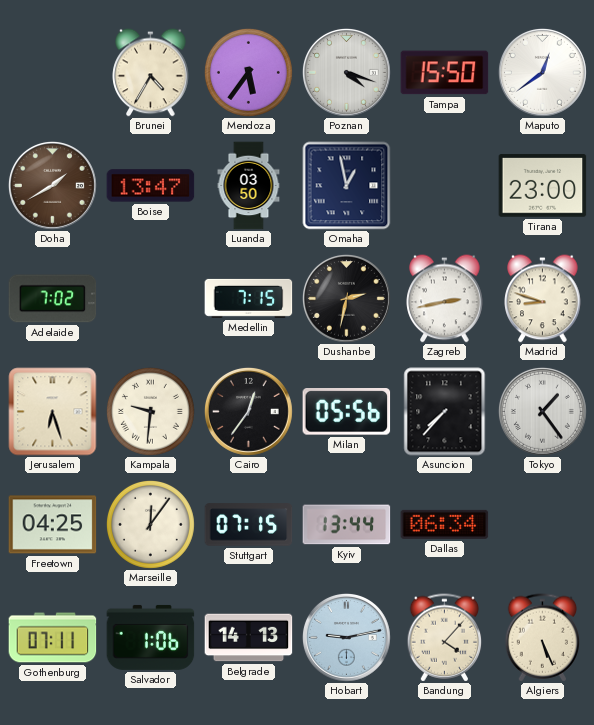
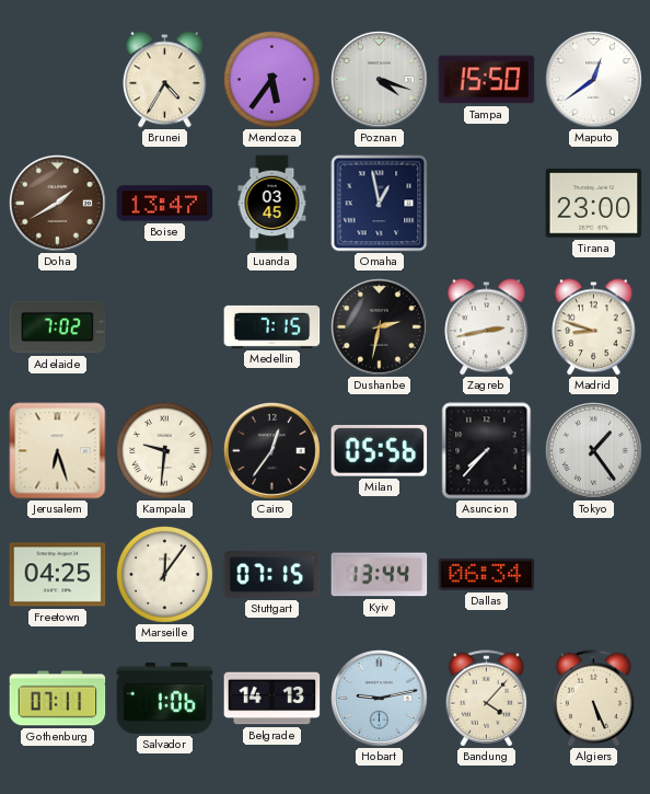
Luanda: 03:50 -> 03:45
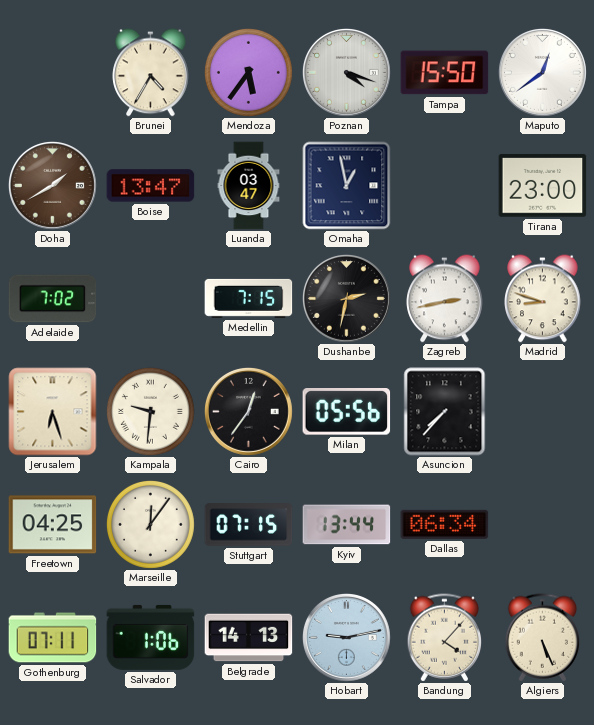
Luanda: 03:45 -> 03:47
Tokyo: 1:24 -> none
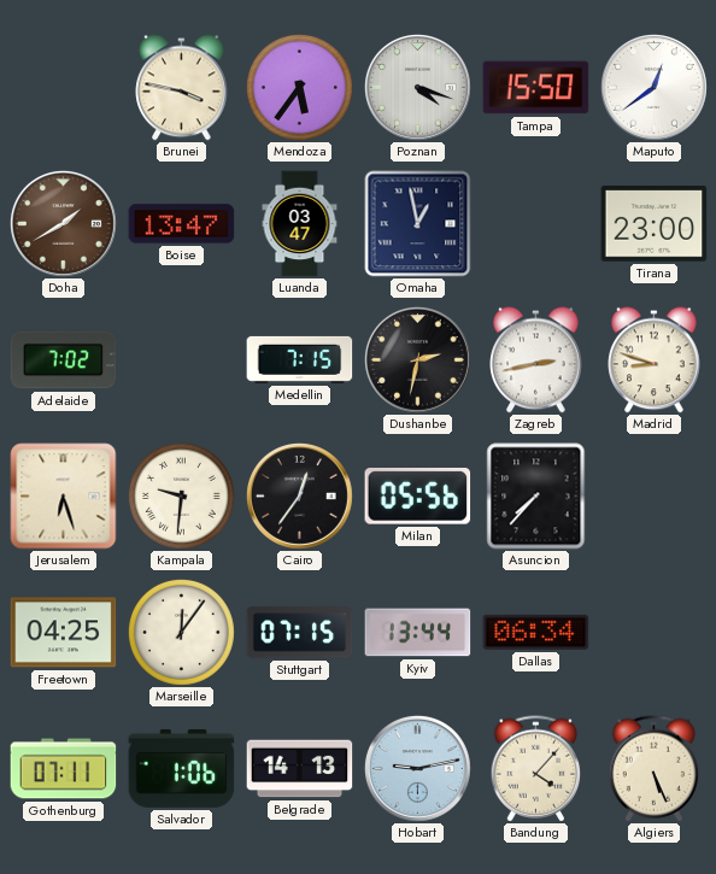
Brunei: 4:35 -> 3:47
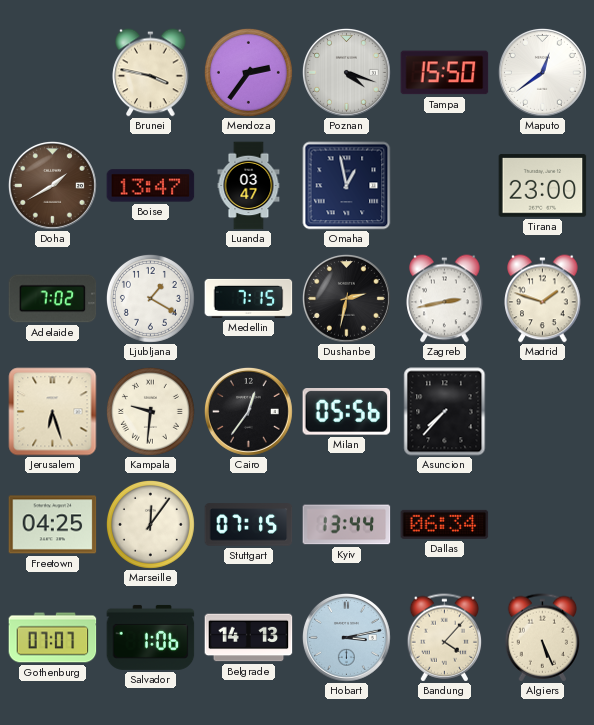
Mendoza: 5:36 -> 2:36
Ljubljana: none -> 1:20
Madrid: 8:48 -> 1:48
Gothenburg: 07:11 -> 07:07
Hobart: 9:13 -> 3:13
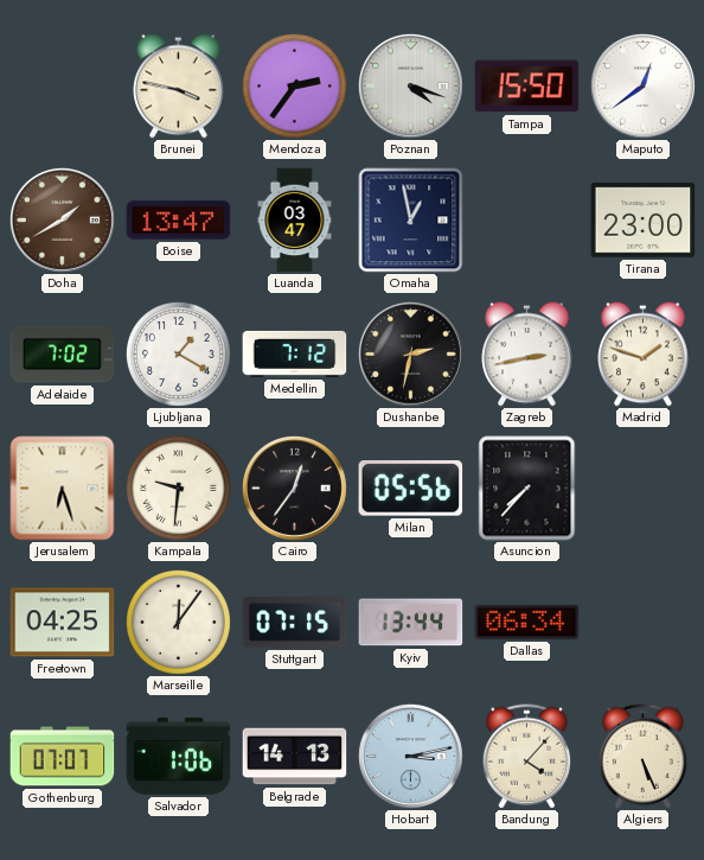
Medellin: 7:15 -> 7:12
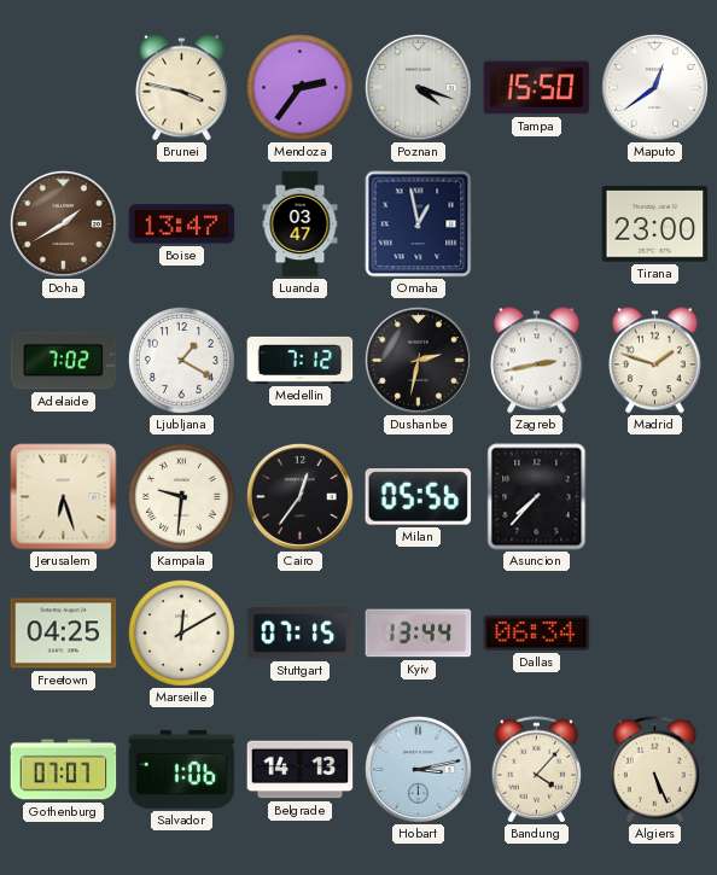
Marseille: 12:06 -> 12:10
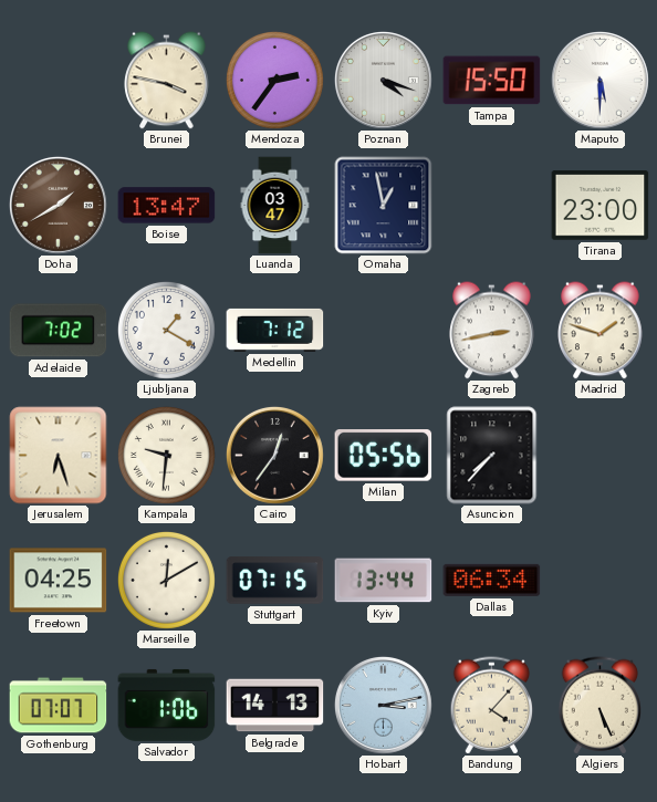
Maputo: 12:39 -> 5:30
Dushanbe: 2:32 -> none
